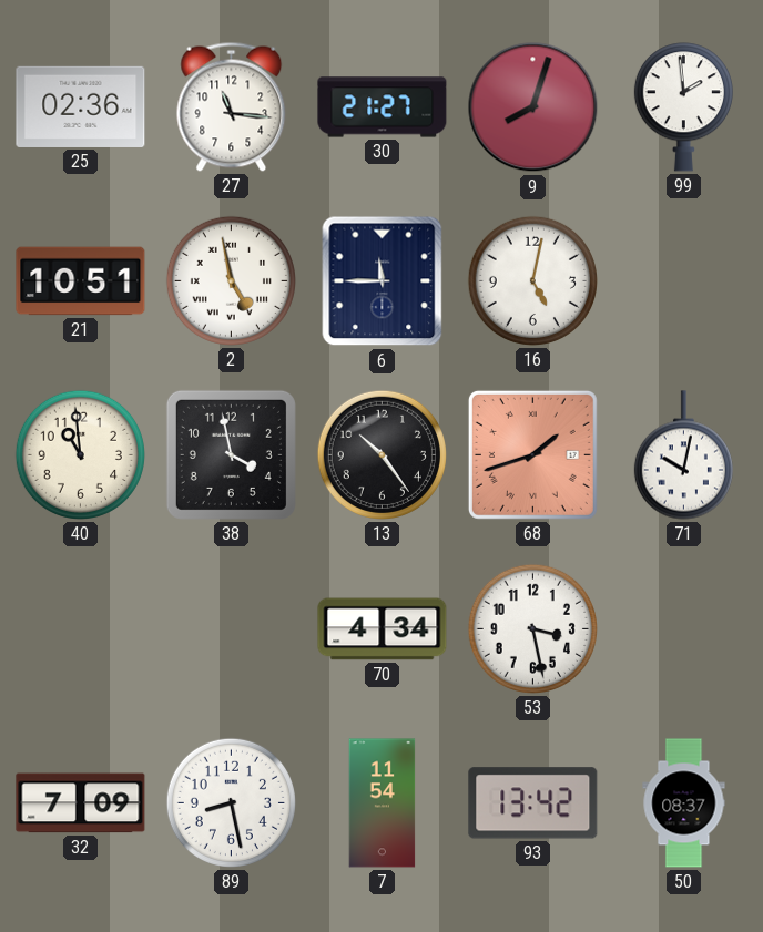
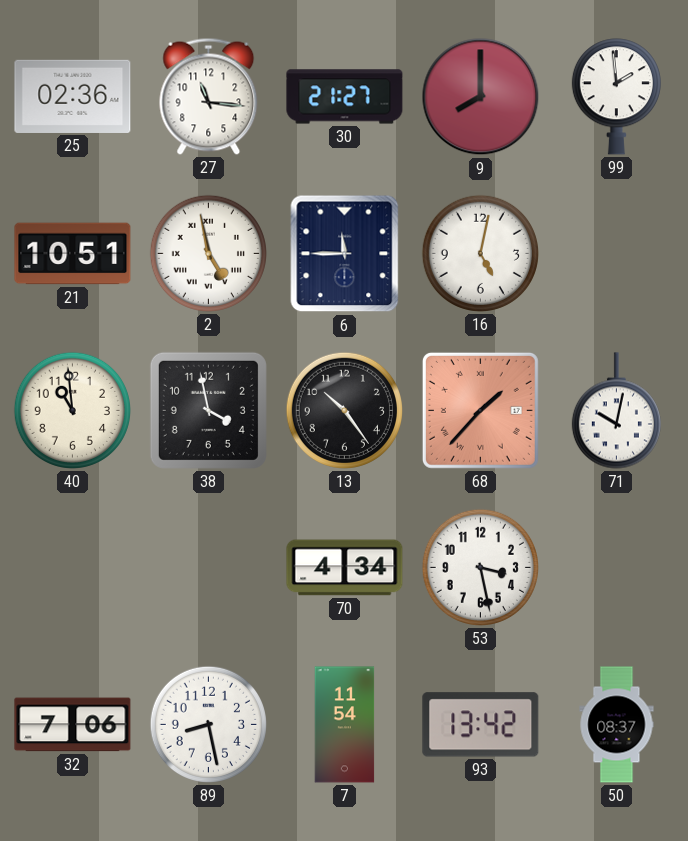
9: 8:03 -> 8:00
68: 1:42 -> 1:37
32: 7:09 -> 7:06
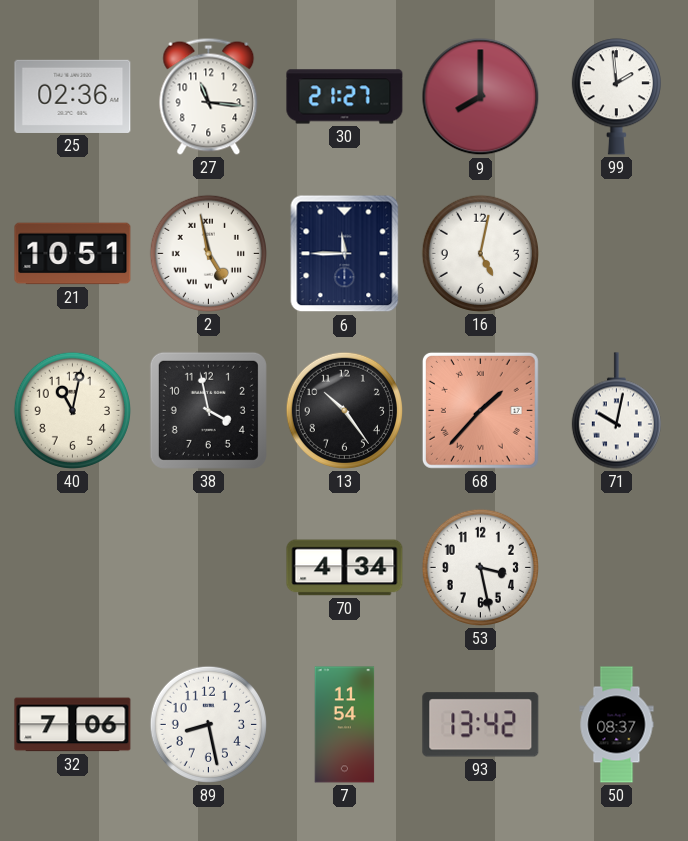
40: 10:59 -> 11:02
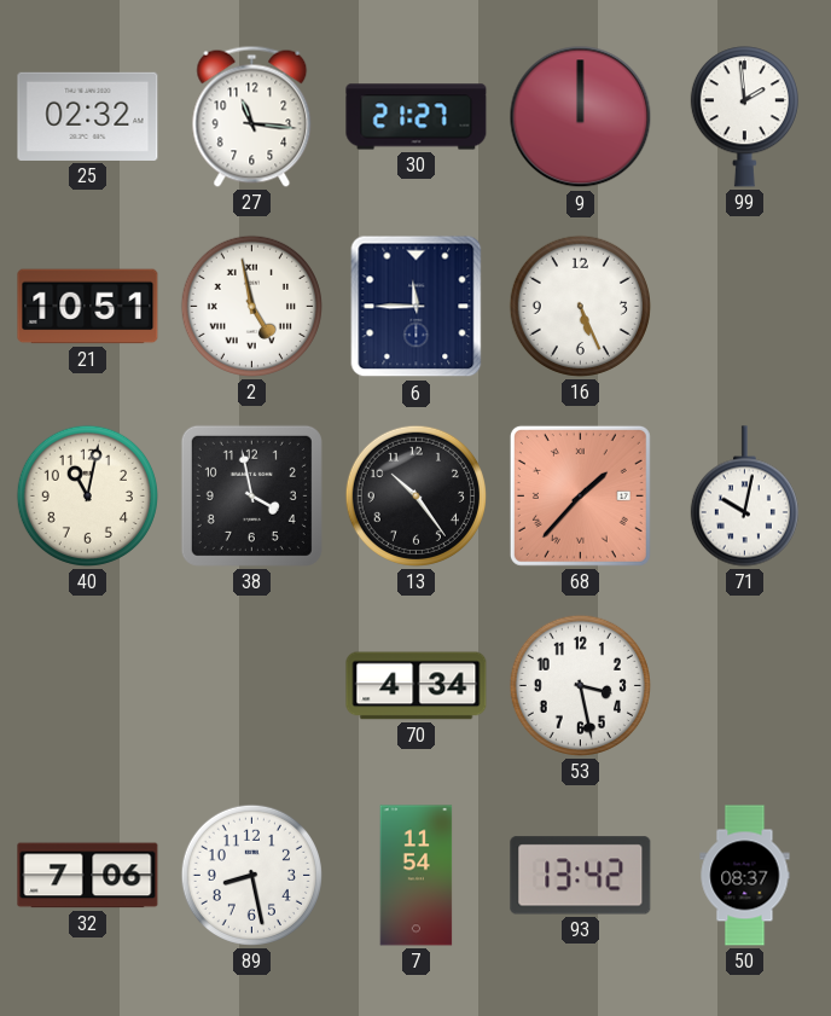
25: 02:36 -> 02:32
9: 8:00 -> 12:00
16: 5:02 -> 5:26
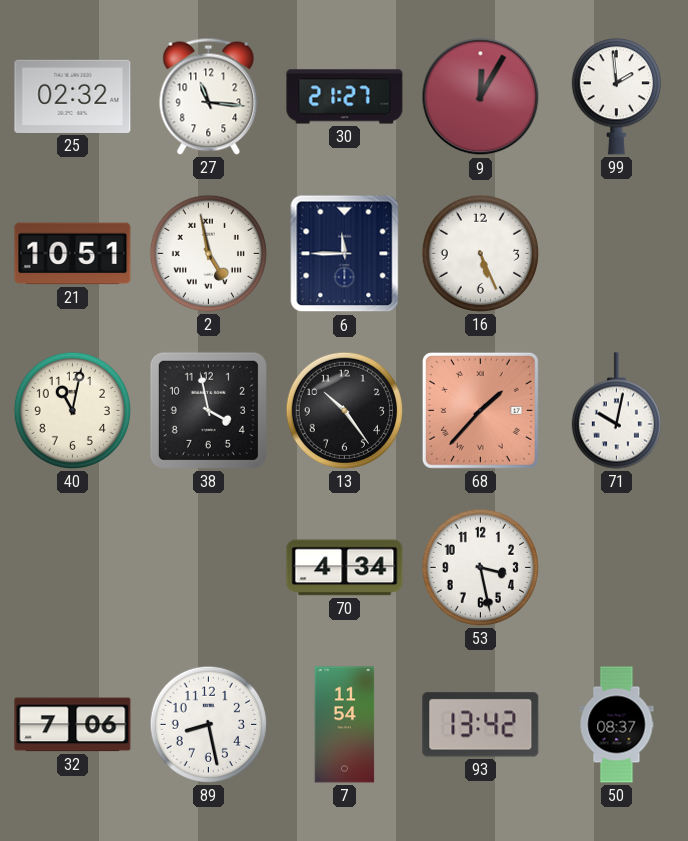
9: 12:00 -> 12:05
